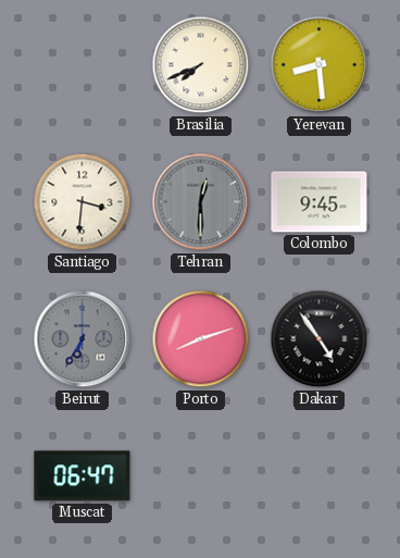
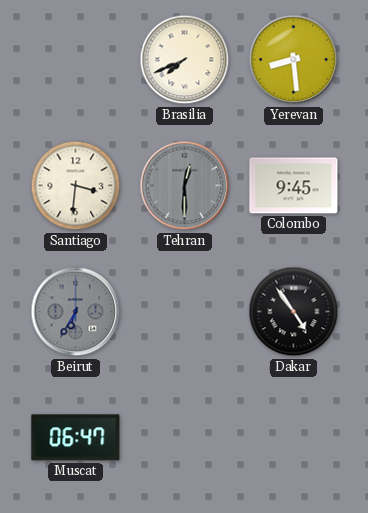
Porto: 8:12 -> none
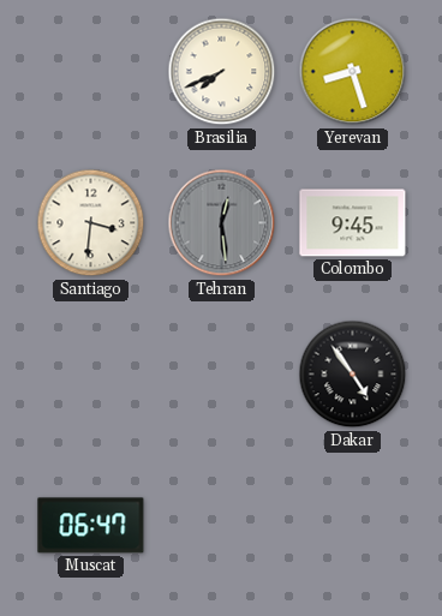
Yerevan: 8:29 -> 8:27
Tehran: 12:30 -> 12:29
Beirut: 6:35 -> none
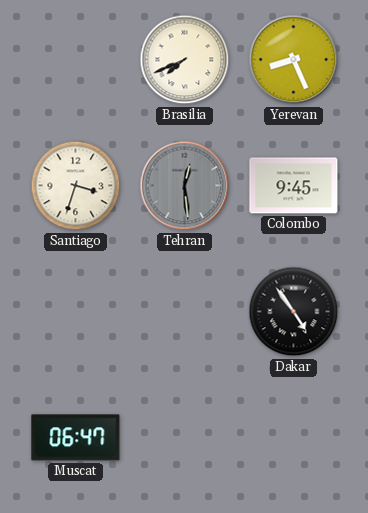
Yerevan: 8:27 -> 8:26
Santiago: 3:31 -> 3:33
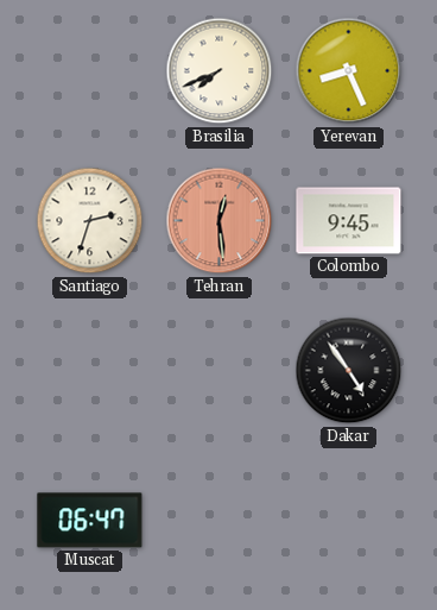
Santiago: 3:33 -> 2:33
Tehran dial: grey -> salmon
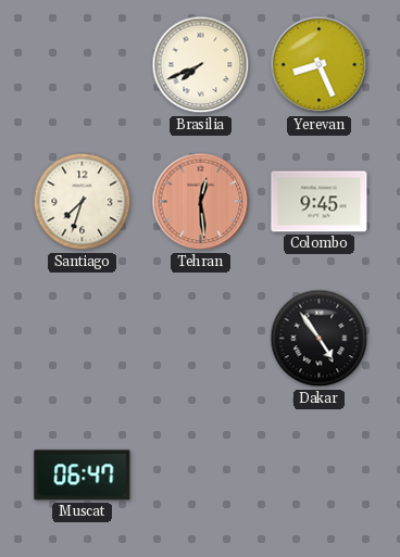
Santiago: 2:33 -> 7:33
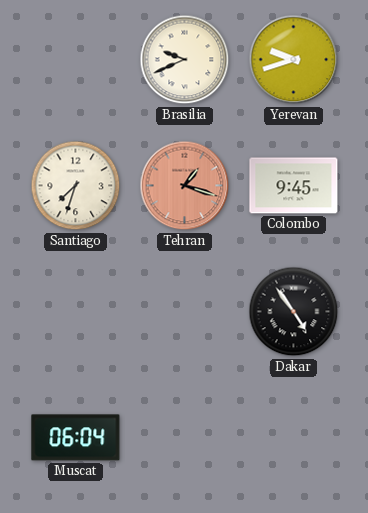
Brasilia: 7:41 -> 9:41
Yerevan: 8:26 -> 9:42
Tehran: 12:29 -> 1:18
Muscat: 06:47 -> 06:04
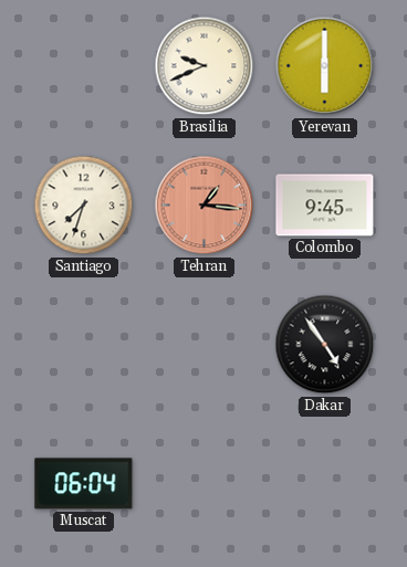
Yerevan: 9:42 -> 6:00
Tehran: 1:18 -> 1:16
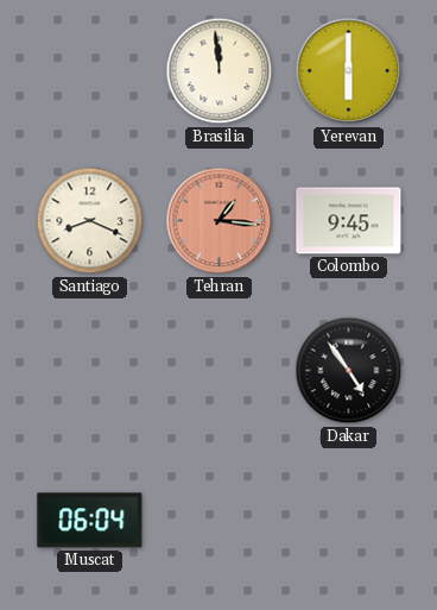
Brasilia: 9:41 -> 11:59
Santiago: 7:33 -> 8:19
